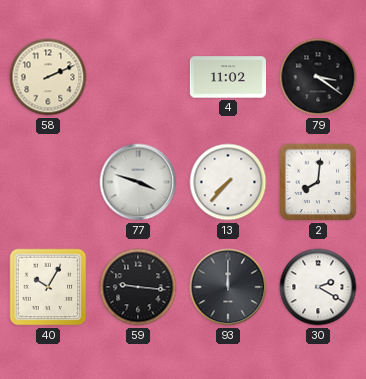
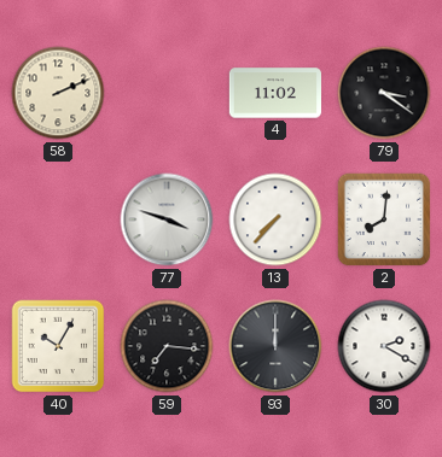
59: 9:16 -> 7:16
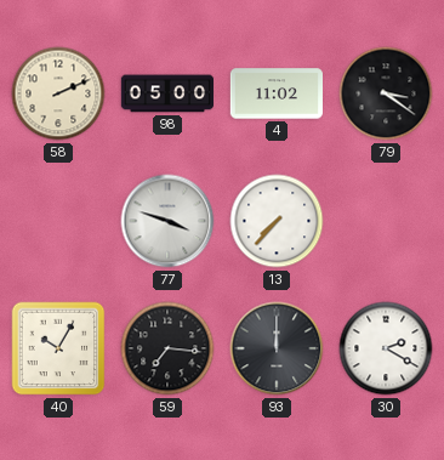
98: none -> 05:00
2: 8:01 -> none
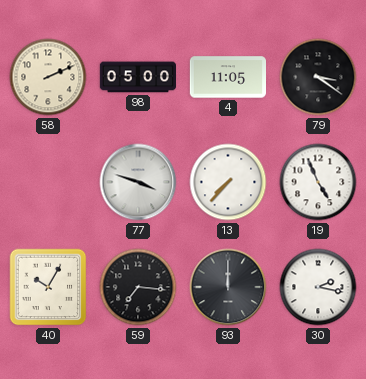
4: 11:02 -> 11:05
19: none -> 4:56
30: 2:20 -> 2:17
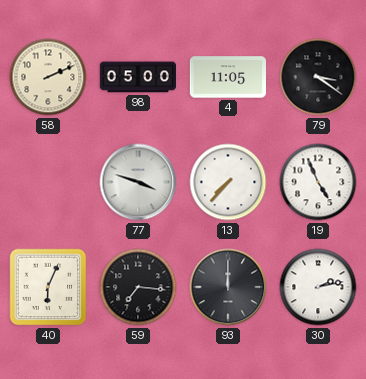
40: 10:05 -> 6:04
30: 2:17 -> 2:13
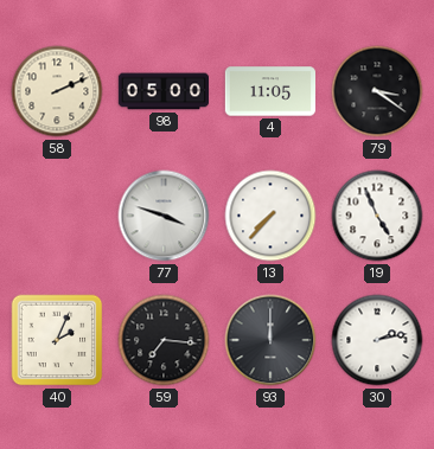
40: 6:04 -> 2:04
